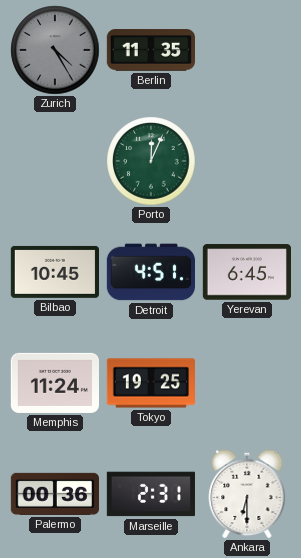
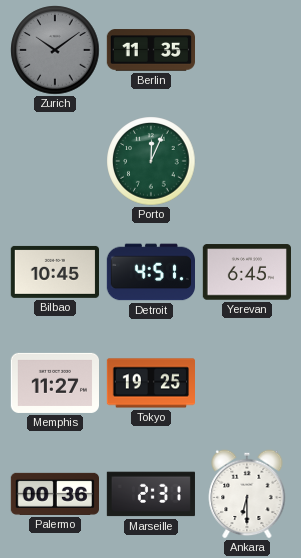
Zurich: 4:25 -> 10:09
Memphis: 11:24 -> 11:27
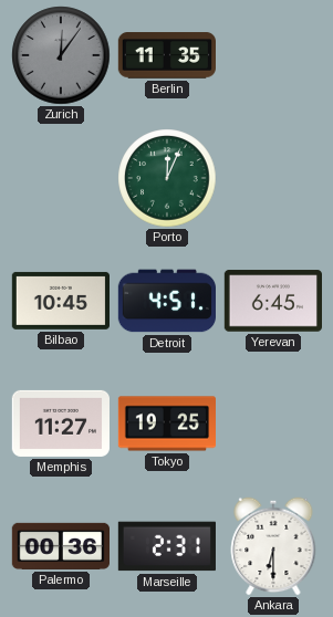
Zurich: 10:09 -> 12:06
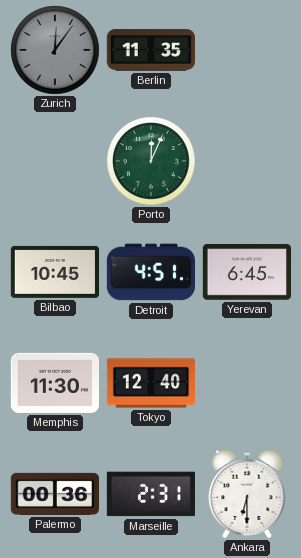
Memphis: 11:27 -> 11:30
Tokyo: 19:25 -> 12:40
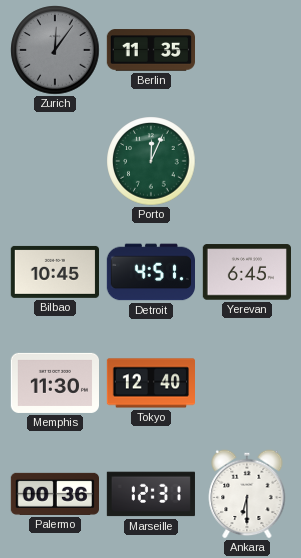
Marseille: 2:31 -> 12:31
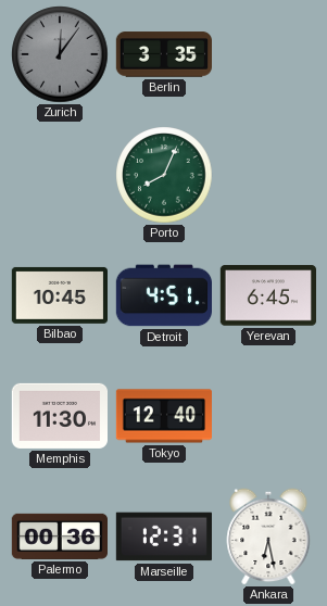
Berlin: 11:35 -> 3:35
Porto: 12:04 -> 8:04
Ankara: 6:30 -> 6:28
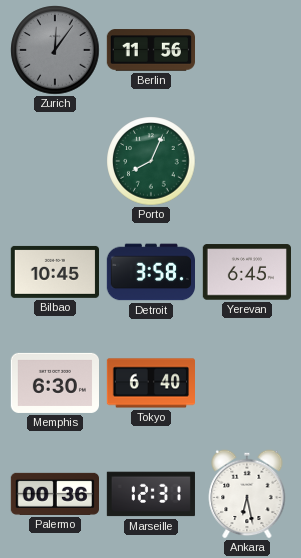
Berlin: 3:35 -> 11:56
Detroit: 4:51 -> 3:58
Memphis: 11:30 -> 6:30
Tokyo: 12:40 -> 6:40
